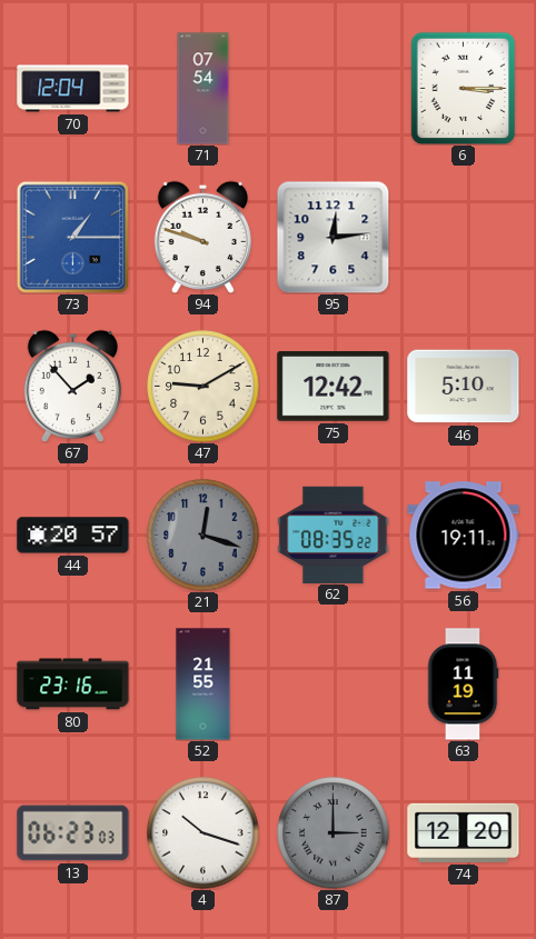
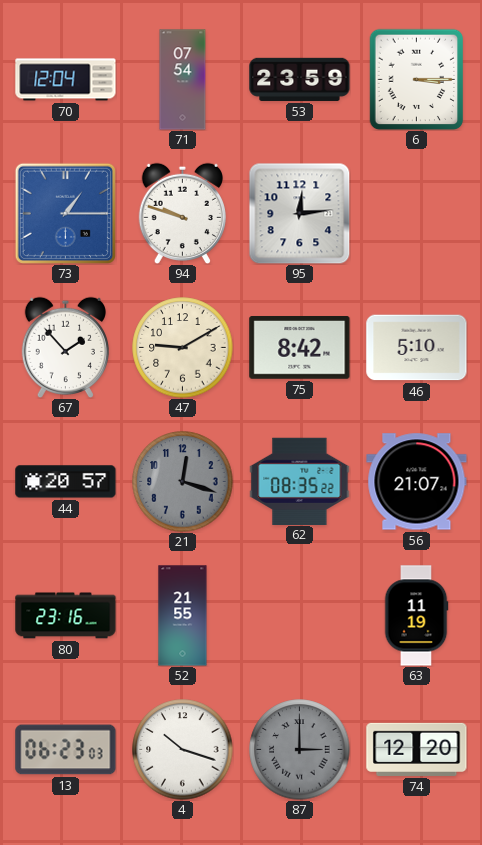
53: none -> 23:59
75: 12:42 -> 8:42
56: 19:11 -> 21:07
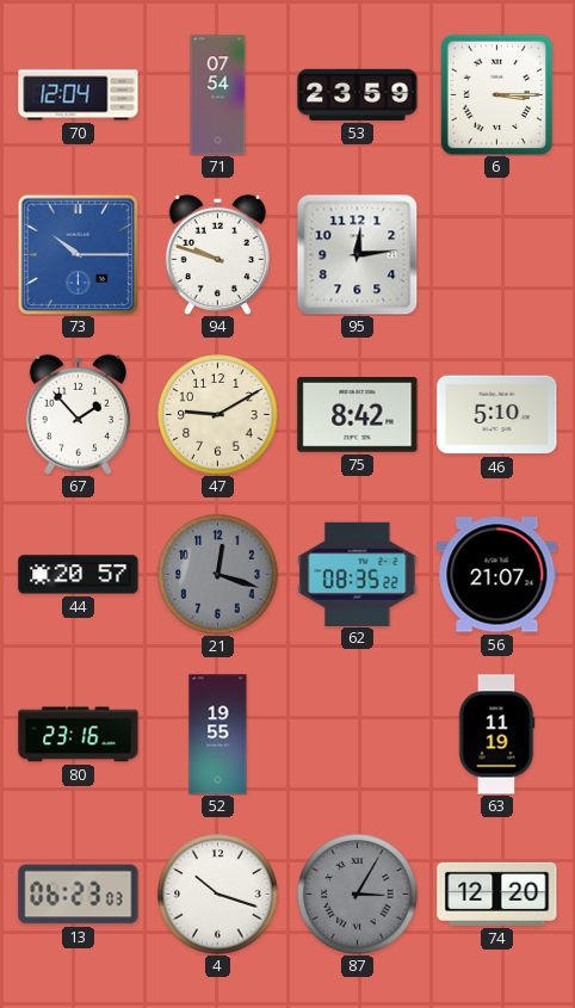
73: 1:15 -> 10:15
52: 21:55 -> 19:55
87: 3:00 -> 3:05
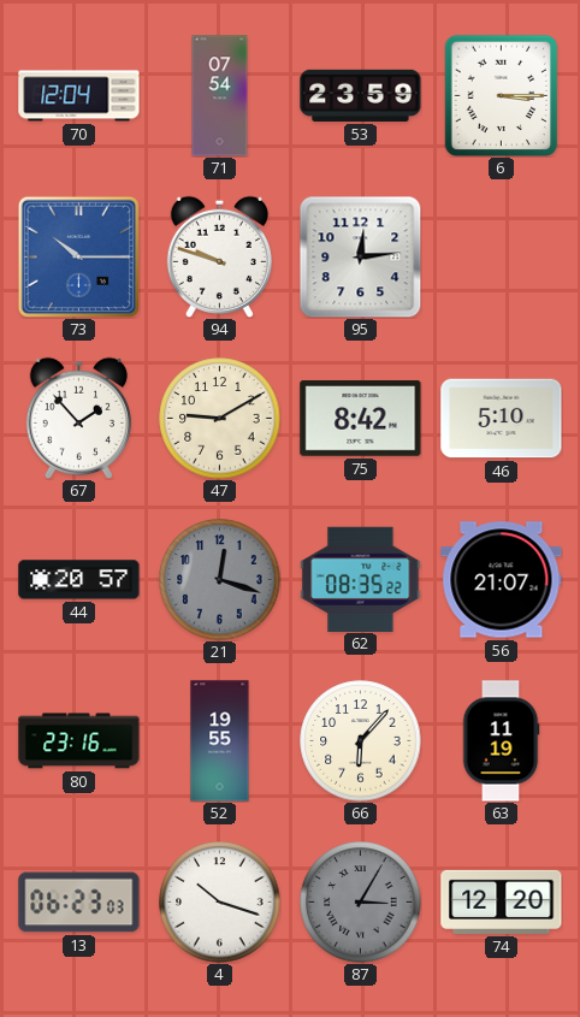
66: none -> 6:07
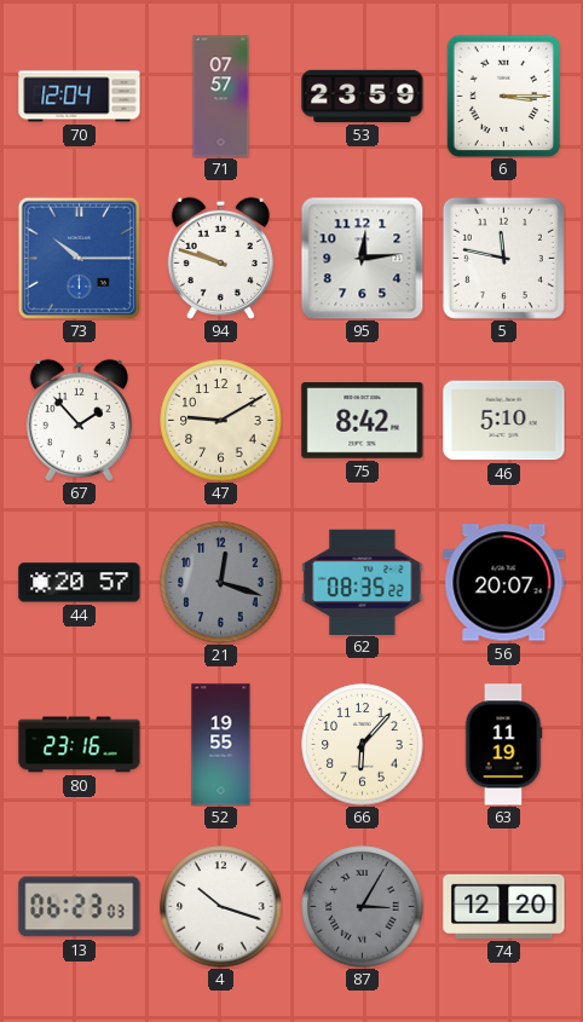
71: 07:54 -> 07:57
5: none -> 11:47
56: 21:07 -> 20:07
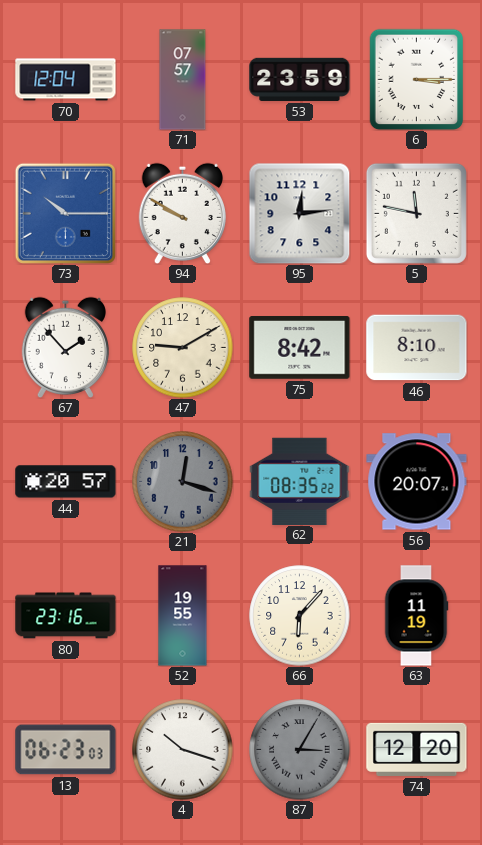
94: 9:48 -> 9:50
46: 5:10 -> 8:10
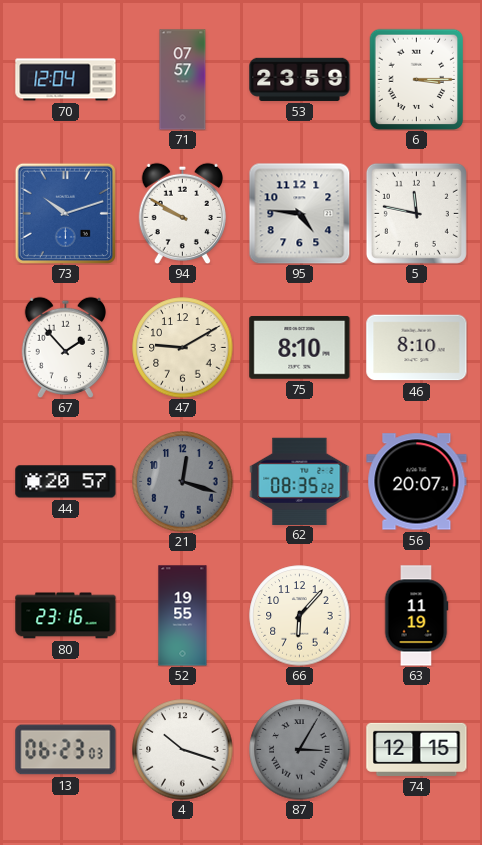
73: 10:15 -> 10:12
95: 12:14 -> 4:46
75: 8:42 -> 8:10
74: 12:20 -> 12:15
